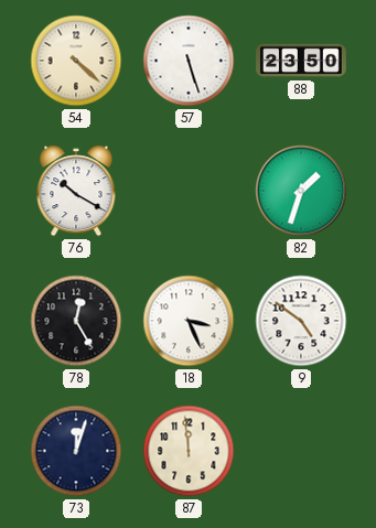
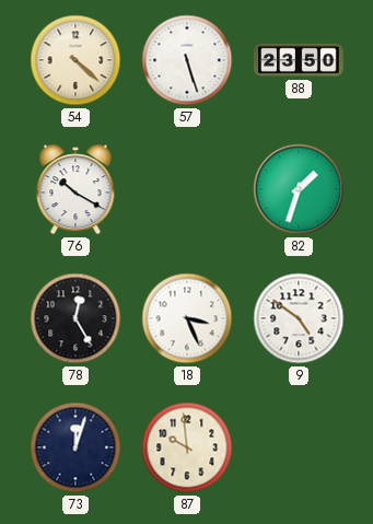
87: 11:59 -> 9:59
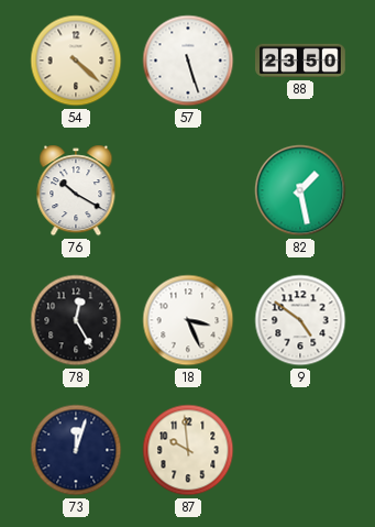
82: 1:33 -> 1:28
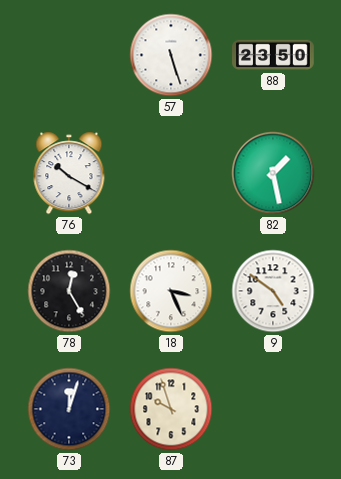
54: 4:22 -> none
87: 9:59 -> 9:57
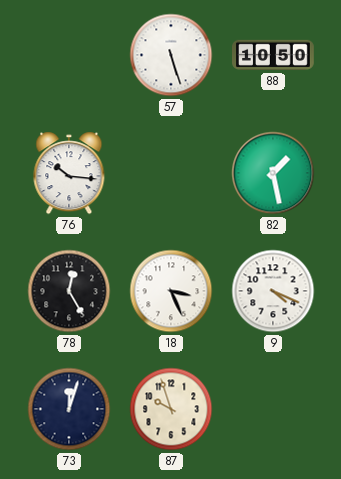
88: 23:50 -> 10:50
76: 10:20 -> 10:16
9: 4:51 -> 4:19
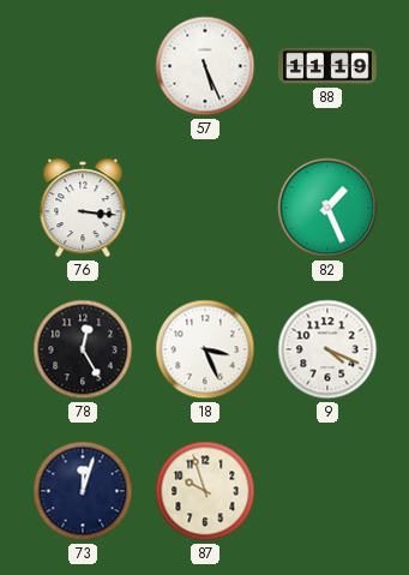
57: 5:27 -> 5:26
88: 10:50 -> 11:19
76: 10:16 -> 3:16
82: 1:28 -> 1:26
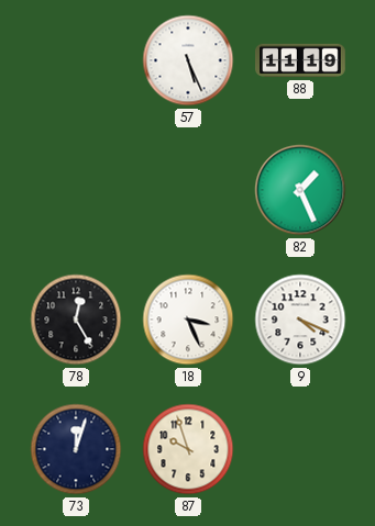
76: 3:16 -> none
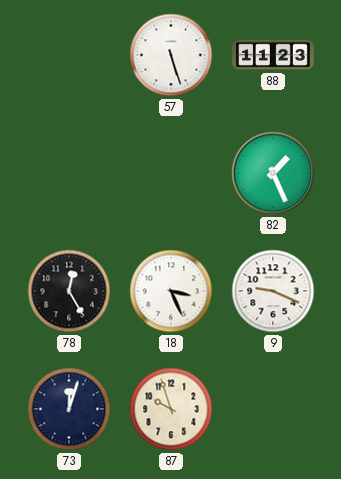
57: 5:26 -> 5:27
88: 11:19 -> 11:23
9: 4:19 -> 9:19
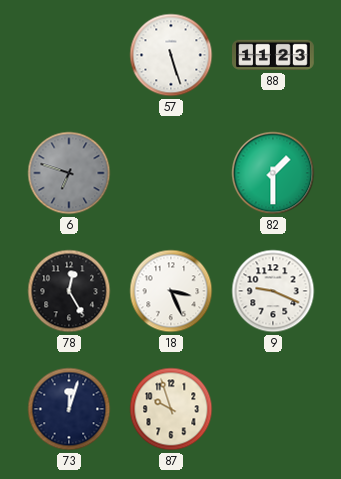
6: none -> 6:48
82: 1:26 -> 1:30
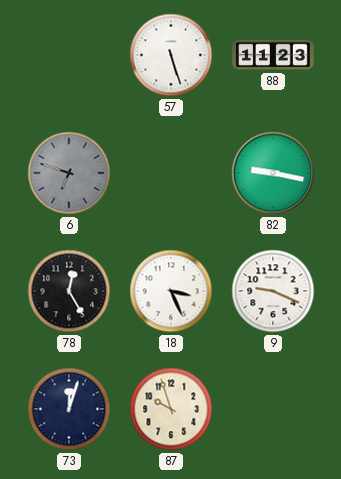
82: 1:30 -> 9:17
